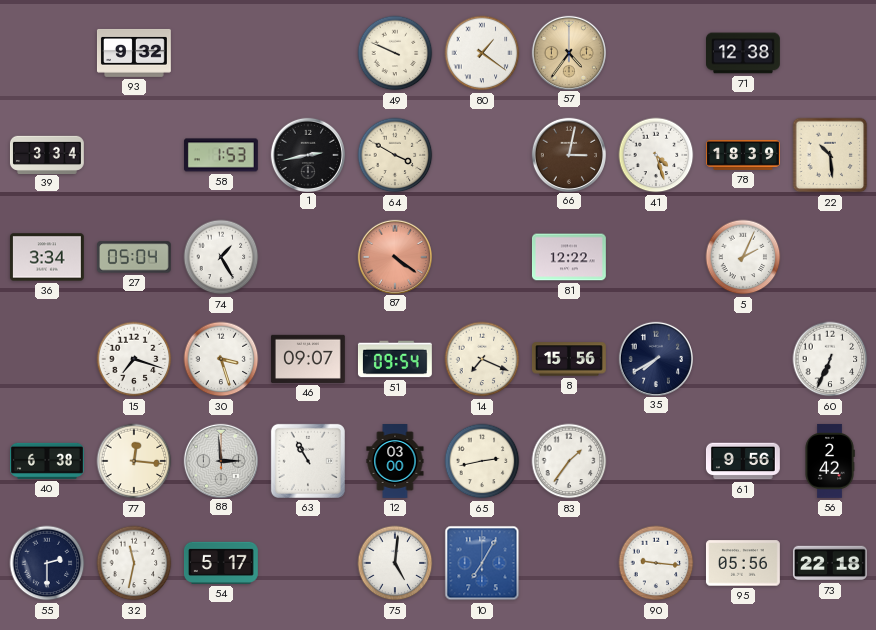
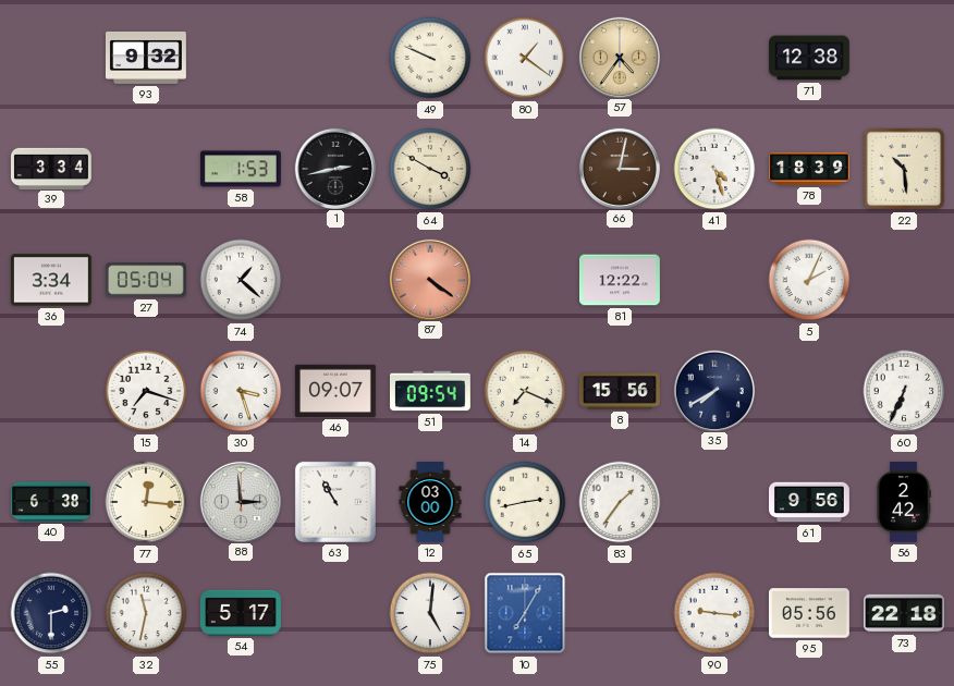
74: 1:25 -> 1:22
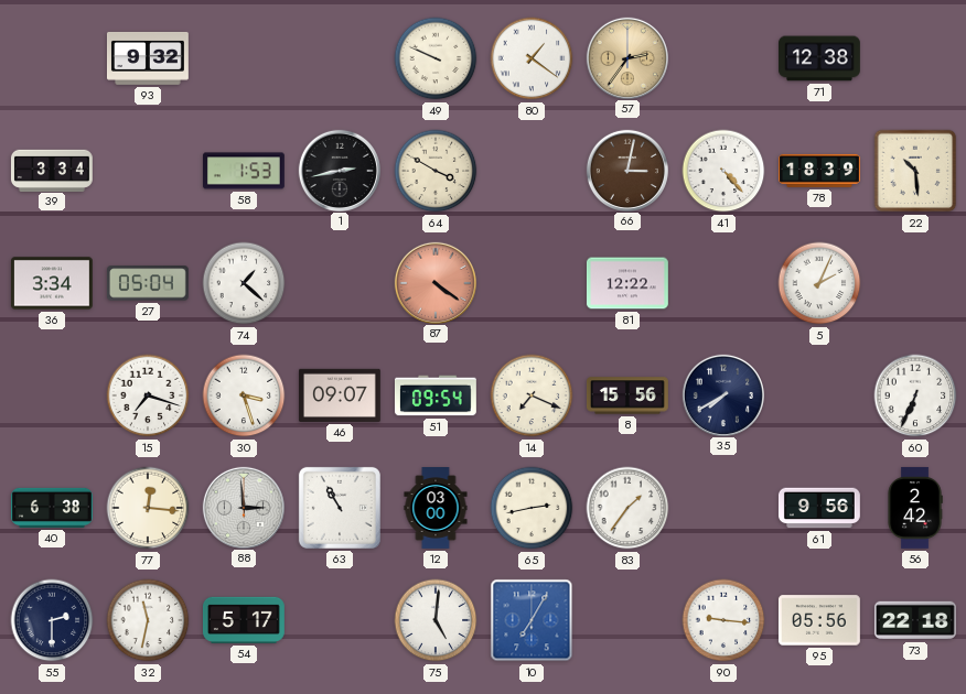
57: 4:36 -> 2:36
41: 4:27 -> 4:23
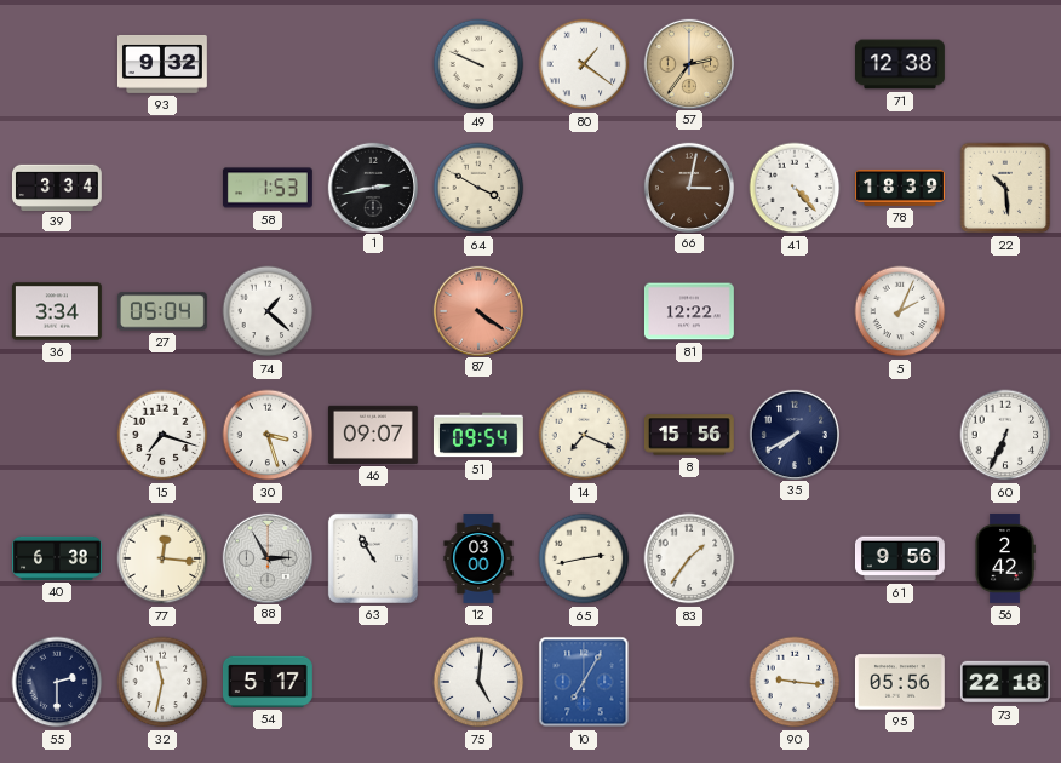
88: 2:59 -> 2:55
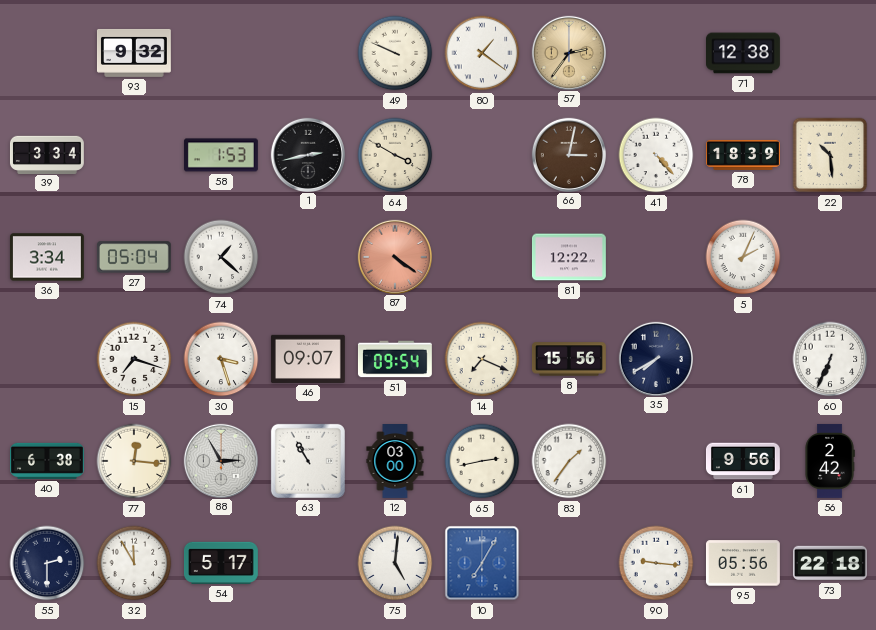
32: 11:32 -> 11:55
